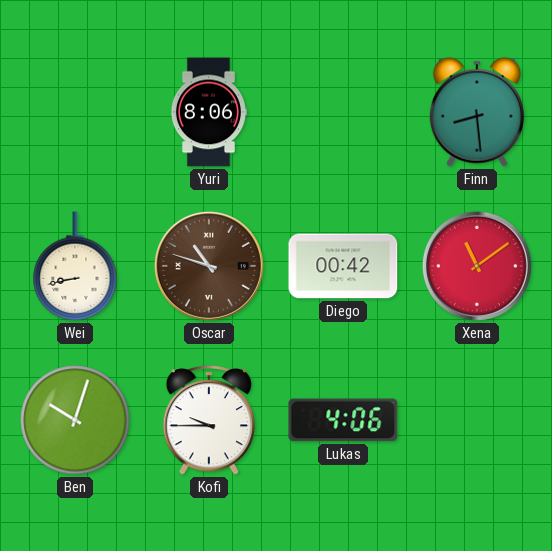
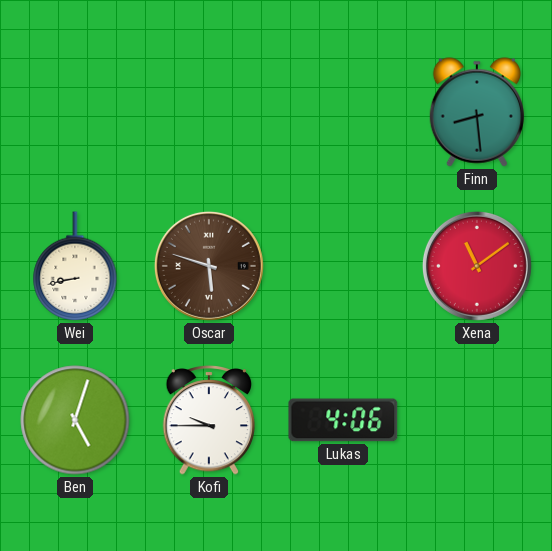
Yuri: 8:06 -> none
Oscar: 10:48 -> 5:48
Diego: 00:42 -> none
Ben: 10:03 -> 5:03
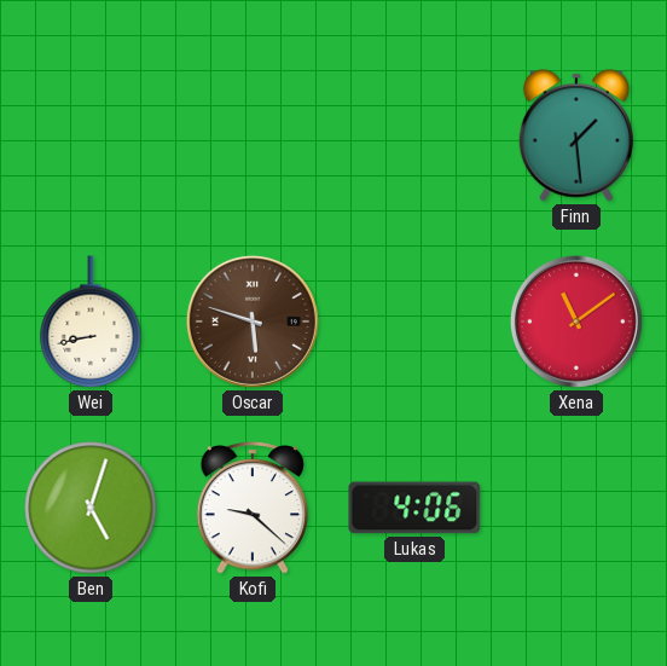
Finn: 8:29 -> 1:29
Kofi: 9:45 -> 9:22
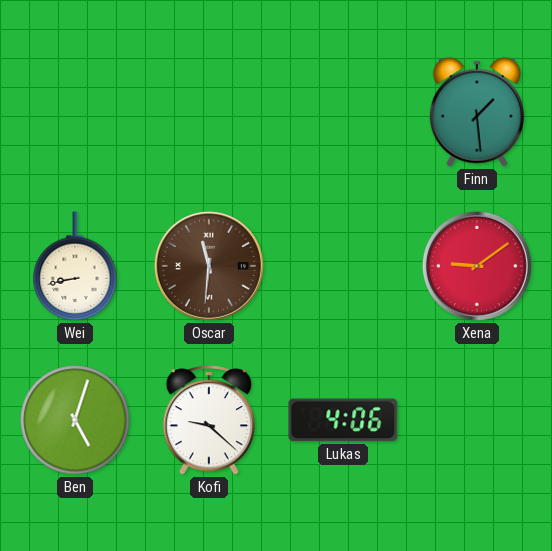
Oscar: 5:48 -> 11:31
Xena: 11:09 -> 9:09
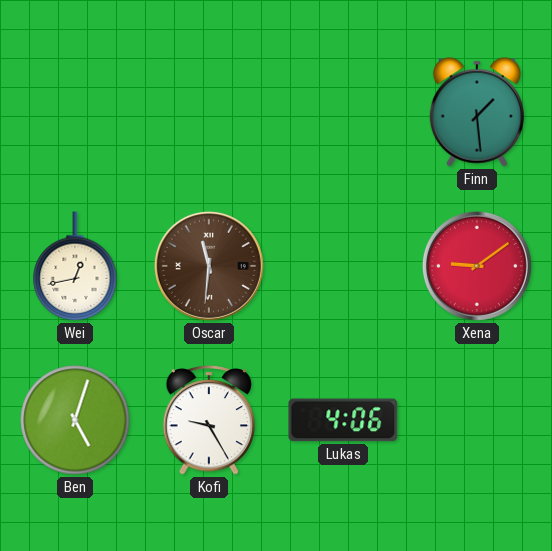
Wei: 8:43 -> 12:43
Kofi: 9:22 -> 9:25
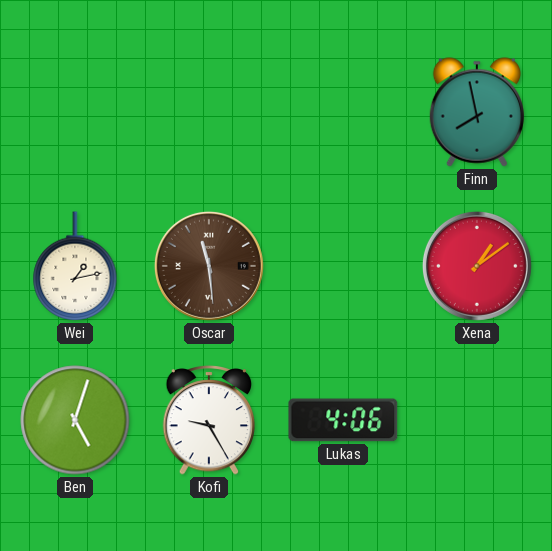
Finn: 1:29 -> 7:58
Wei: 12:43 -> 1:13
Oscar: 11:31 -> 11:29
Xena: 9:09 -> 1:09
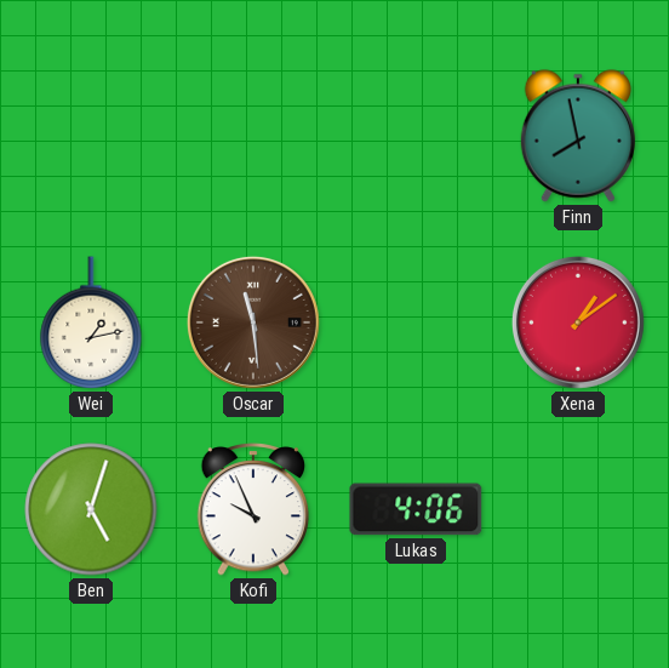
Kofi: 9:25 -> 9:56
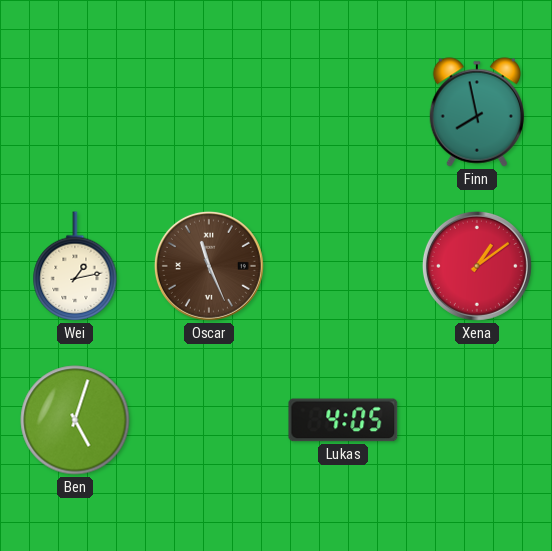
Oscar: 11:29 -> 11:26
Kofi: 9:56 -> none
Lukas: 4:06 -> 4:05
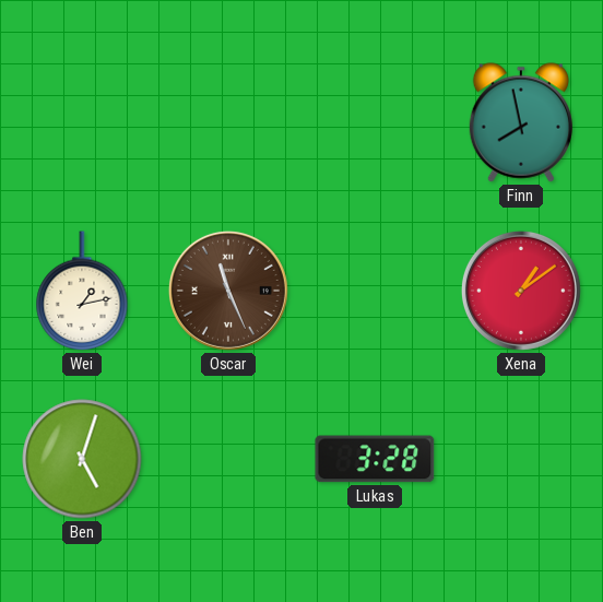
Lukas: 4:05 -> 3:28
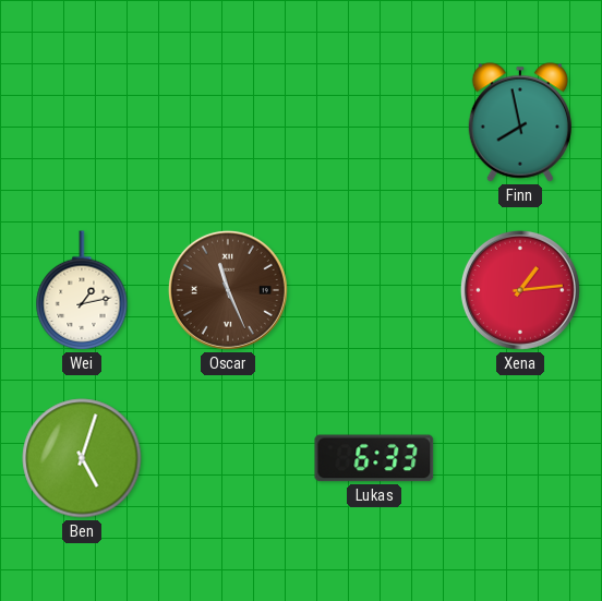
Xena: 1:09 -> 1:14
Lukas: 3:28 -> 6:33
